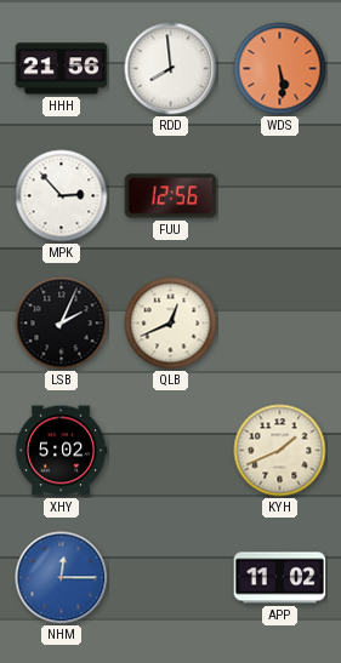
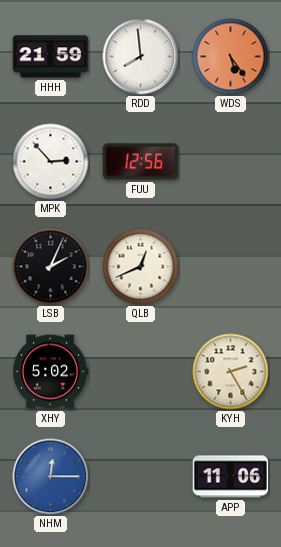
HHH: 21:56 -> 21:59
WDS: 5:29 -> 5:24
KYH: 1:41 -> 2:25
APP: 11:02 -> 11:06
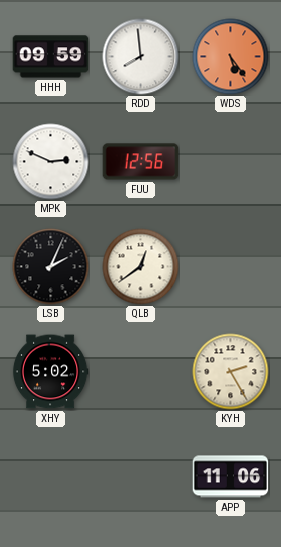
HHH: 21:59 -> 09:59
MPK: 2:53 -> 2:49
QLB: 12:41 -> 12:39
NHM: 12:15 -> none
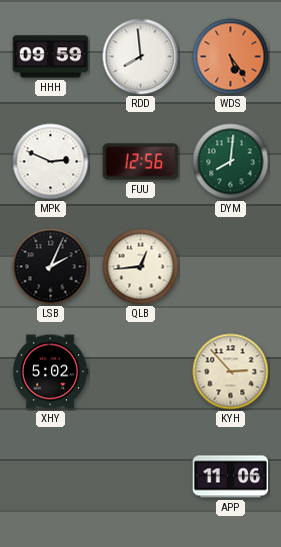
DYM: none -> 8:01
QLB: 12:39 -> 12:44
KYH: 2:25 -> 2:53
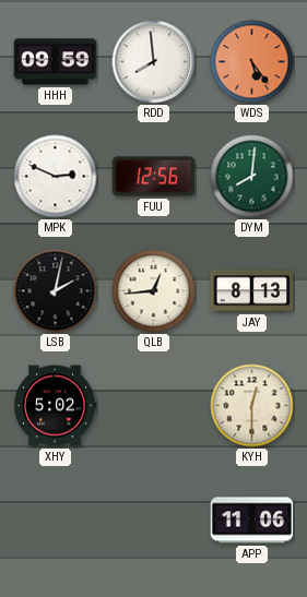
LSB: 2:04 -> 2:02
JAY: none -> 8:13
KYH: 2:53 -> 12:30
